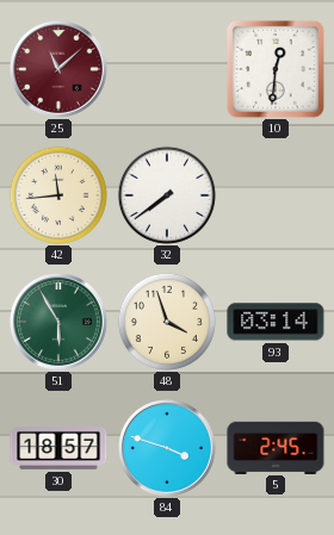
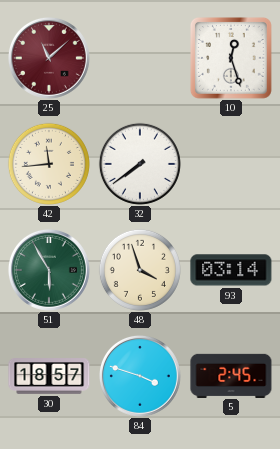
10: 12:31 -> 12:27
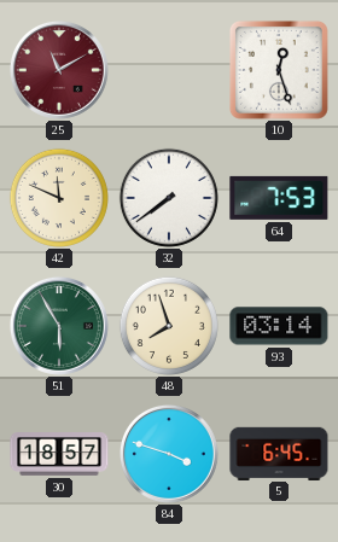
25: 11:08 -> 11:10
42: 11:44 -> 11:49
64: none -> 7:53
48: 3:57 -> 7:57
5: 2:45 -> 6:45
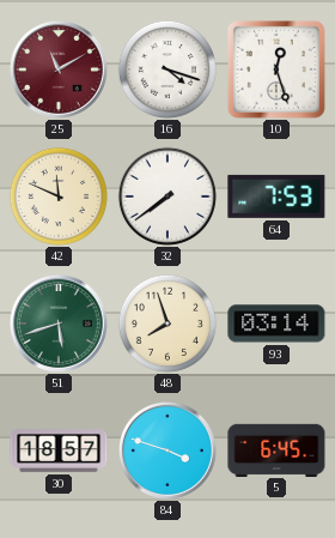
16: none -> 4:18
51: 5:55 -> 5:42
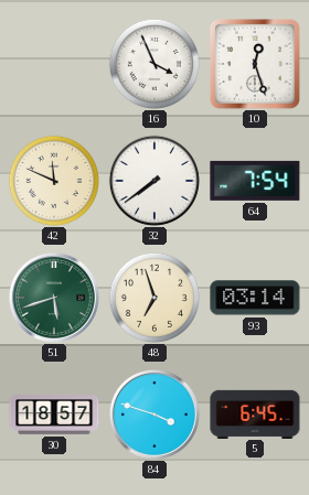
25: 11:10 -> none
16: 4:18 -> 3:56
64: 7:53 -> 7:54
48: 7:57 -> 6:57
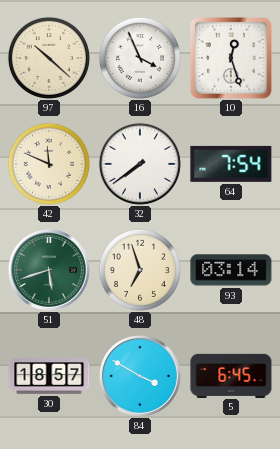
97: none -> 10:22
84: 3:48 -> 3:50
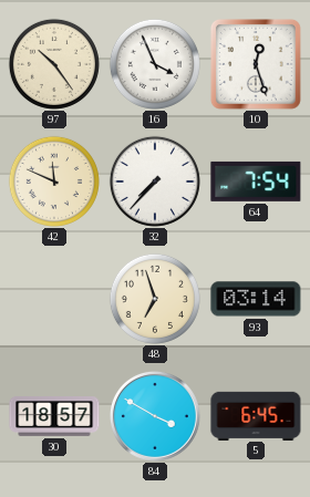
97: 10:22 -> 10:24
32: 7:39 -> 7:37
51: 5:42 -> none
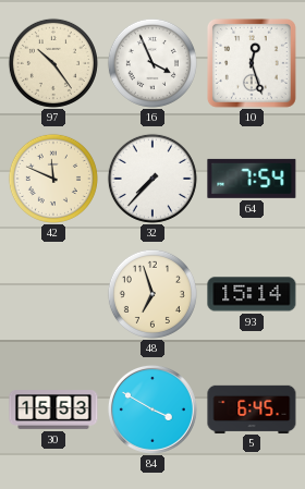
93: 03:14 -> 15:14
30: 18:57 -> 15:53
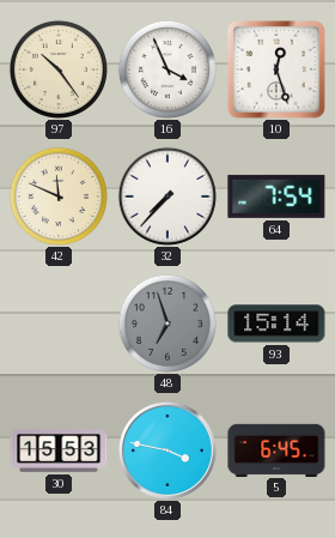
48 dial: cream -> grey
84: 3:50 -> 3:47
